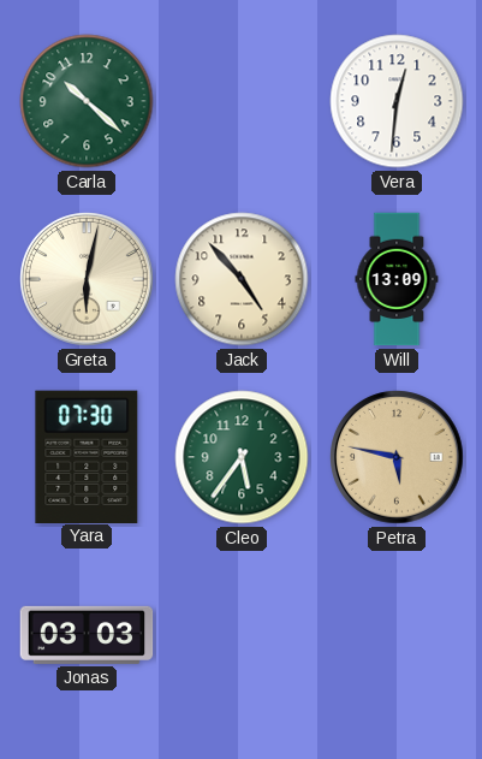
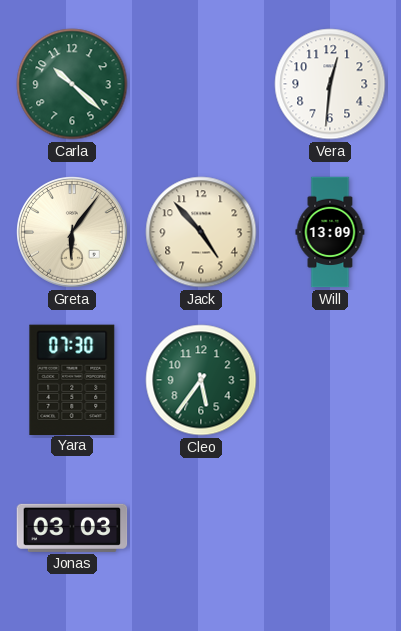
Greta: 6:02 -> 6:06
Petra: 5:47 -> none
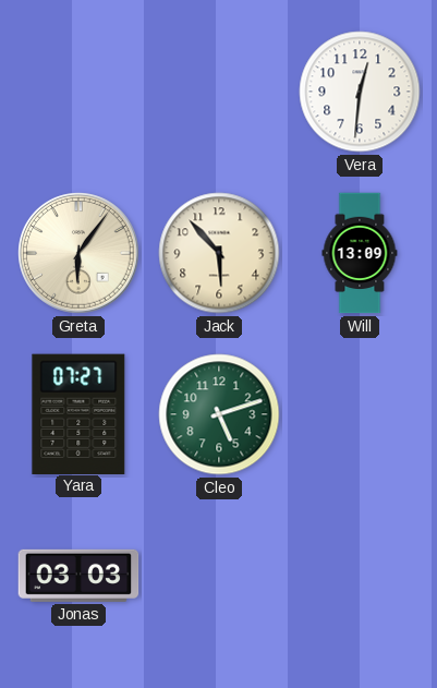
Carla: 10:22 -> none
Jack: 4:53 -> 5:53
Yara: 07:30 -> 07:27
Cleo: 5:36 -> 5:12
